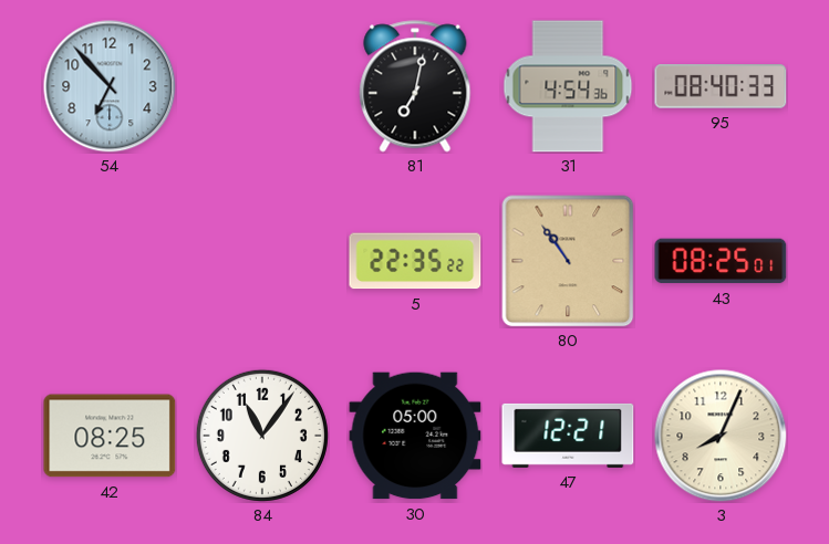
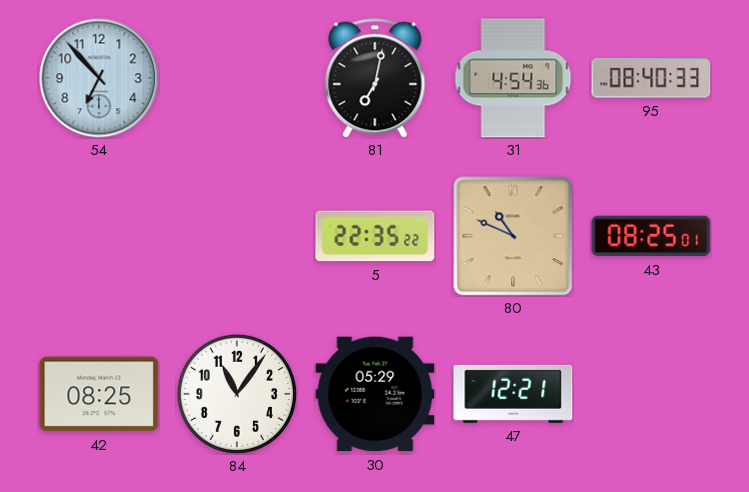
80: 10:54 -> 10:49
30: 05:00 -> 05:29
3: 8:04 -> none
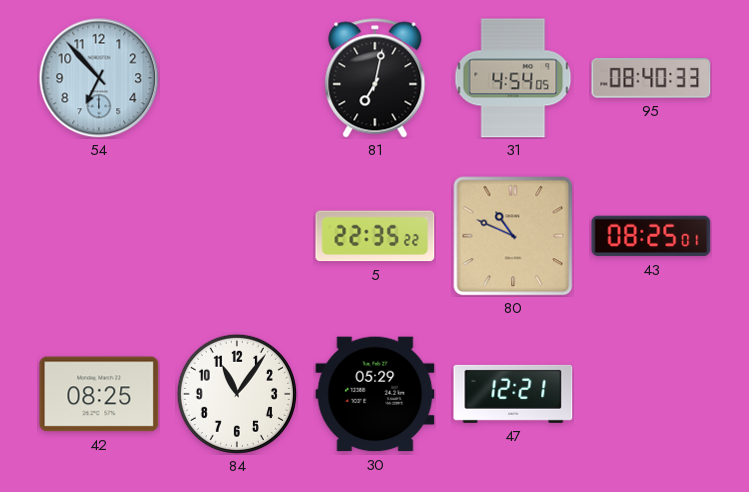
31: 4:54:36 -> 4:54:05
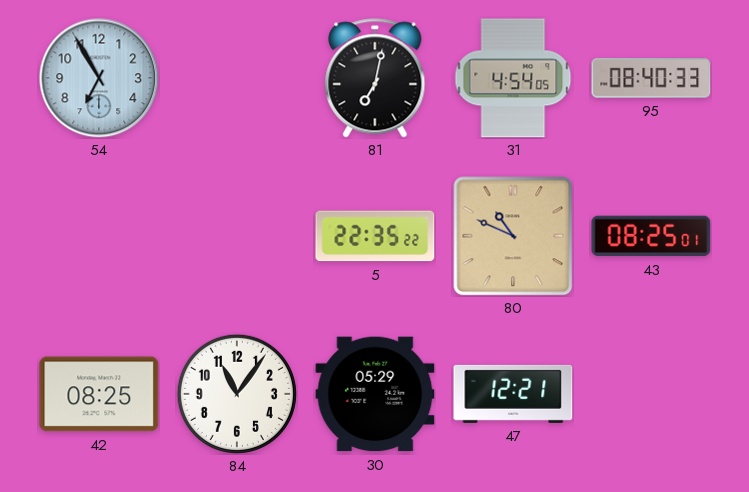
54: 6:53 -> 6:55
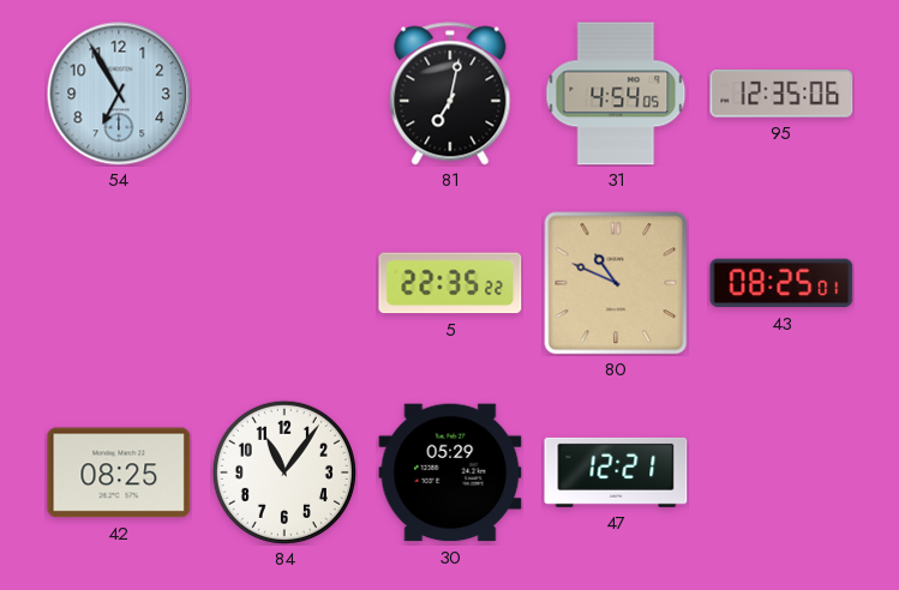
95: 08:40 -> 12:35
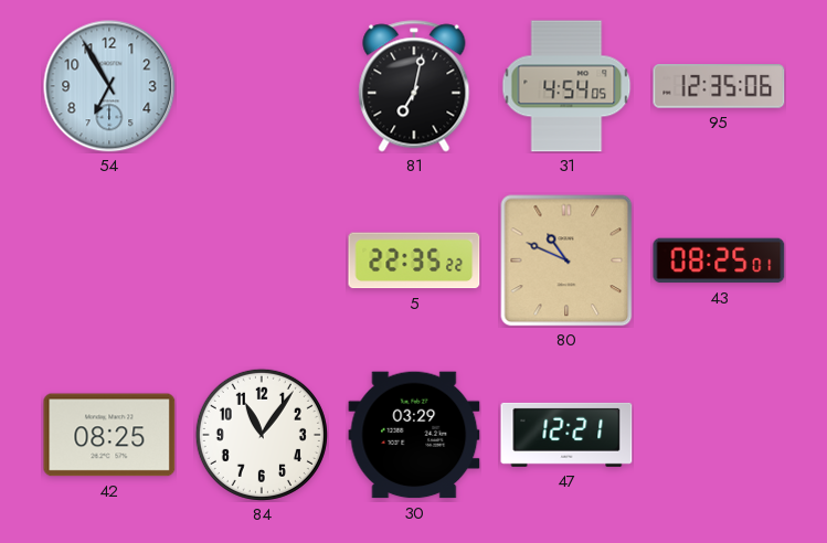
30: 05:29 -> 03:29
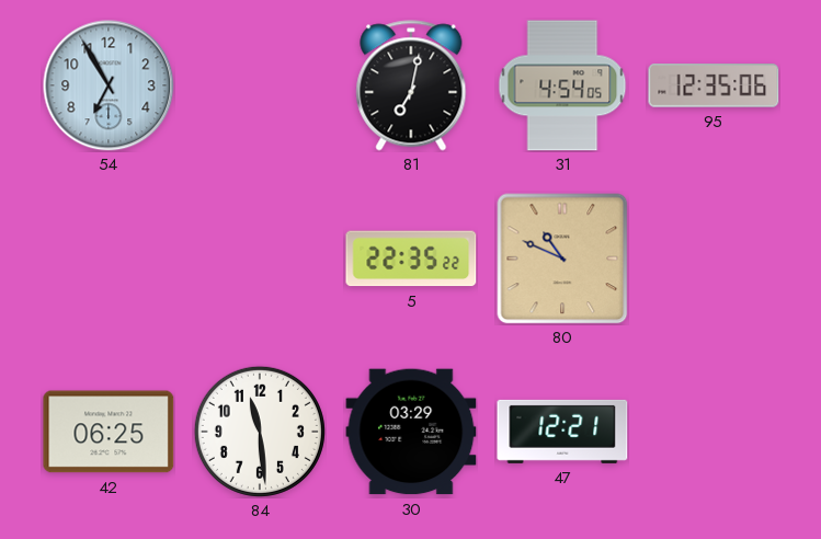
43: 08:25 -> none
42: 08:25 -> 06:25
84: 11:06 -> 11:29
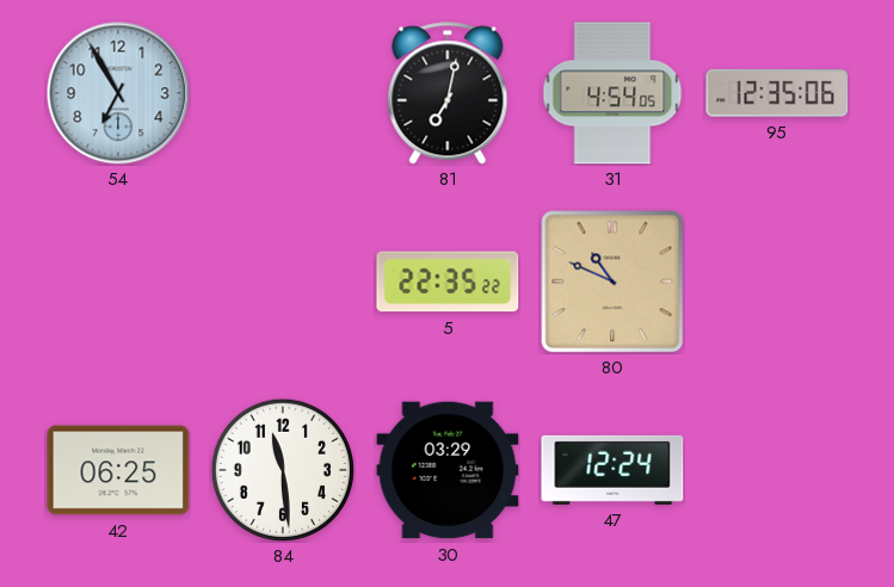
47: 12:21 -> 12:24
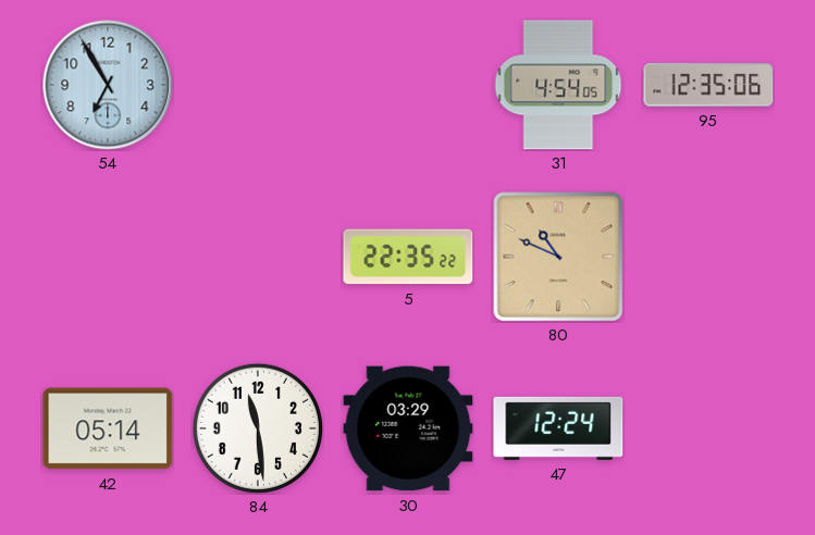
81: 7:02 -> none
42: 06:25 -> 05:14
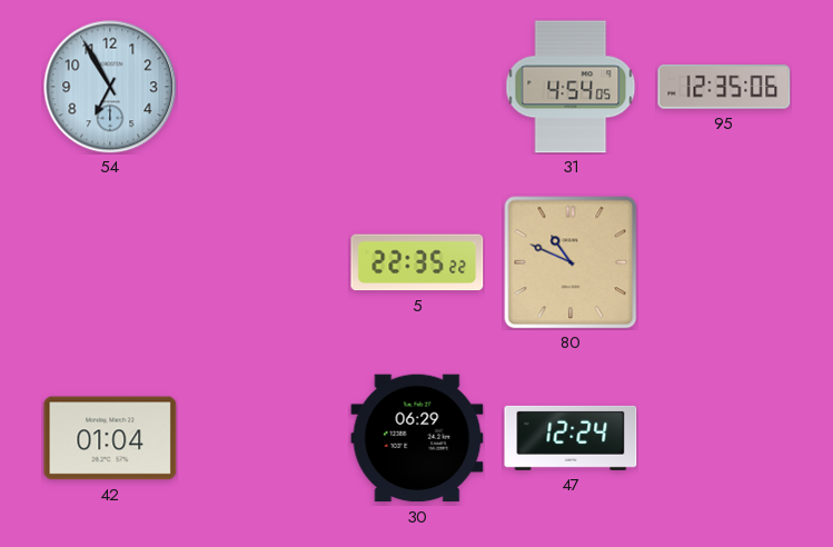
42: 05:14 -> 01:04
84: 11:29 -> none
30: 03:29 -> 06:29
